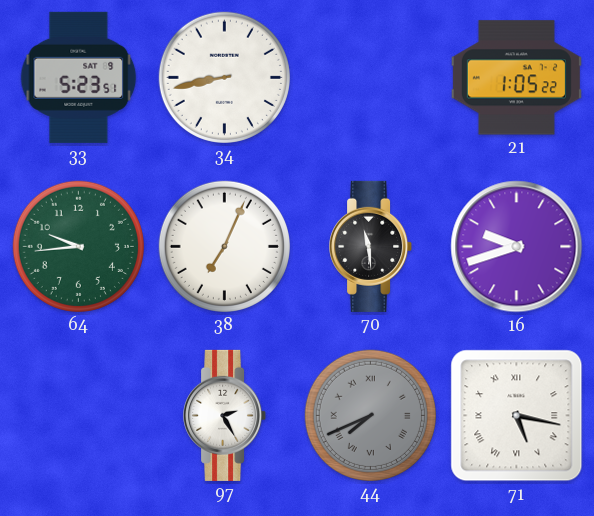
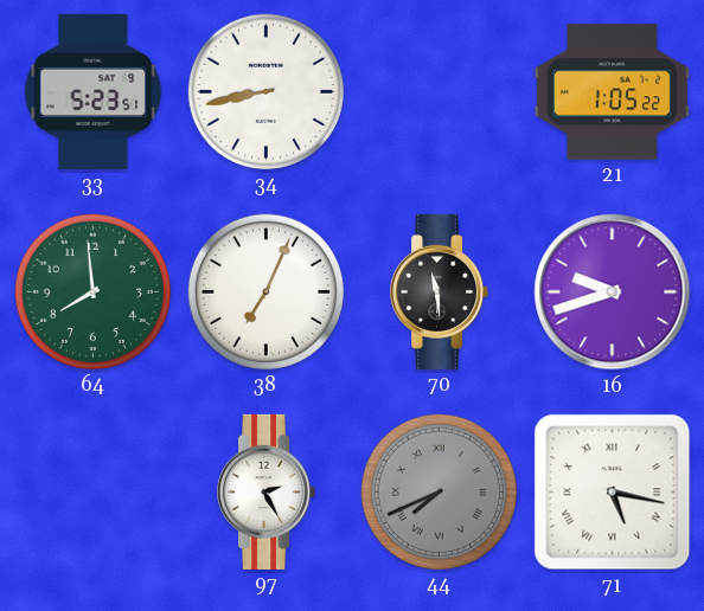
64: 9:44 -> 7:59
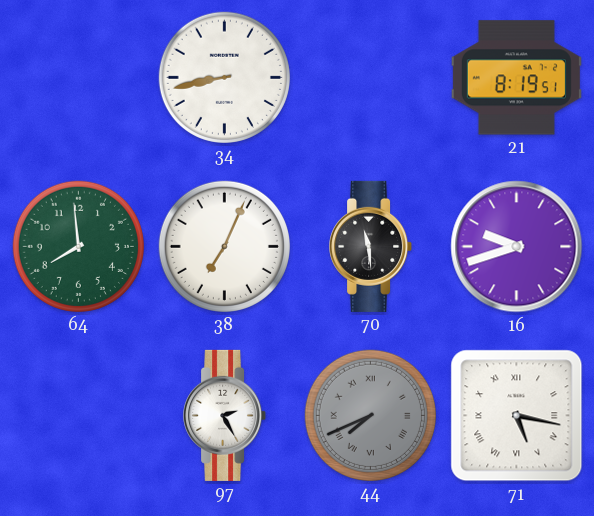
33: 5:23 -> none
21: 1:05 -> 8:19
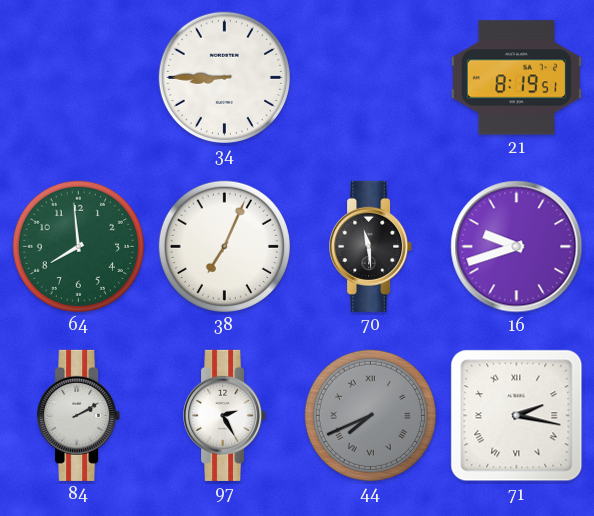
34: 8:43 -> 8:45
84: none -> 2:10
71: 5:17 -> 2:17
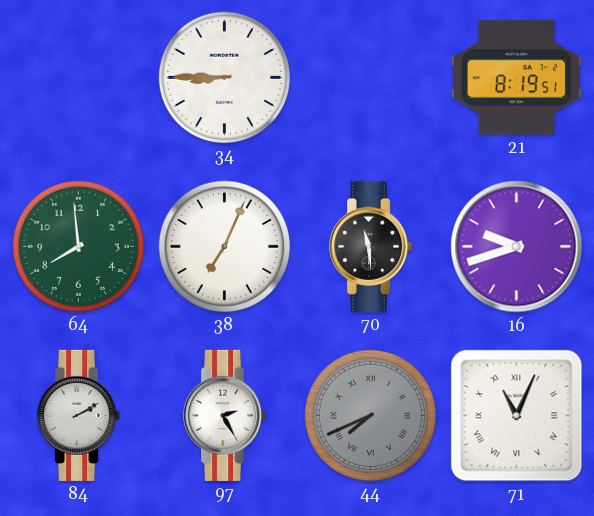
71: 2:17 -> 11:04
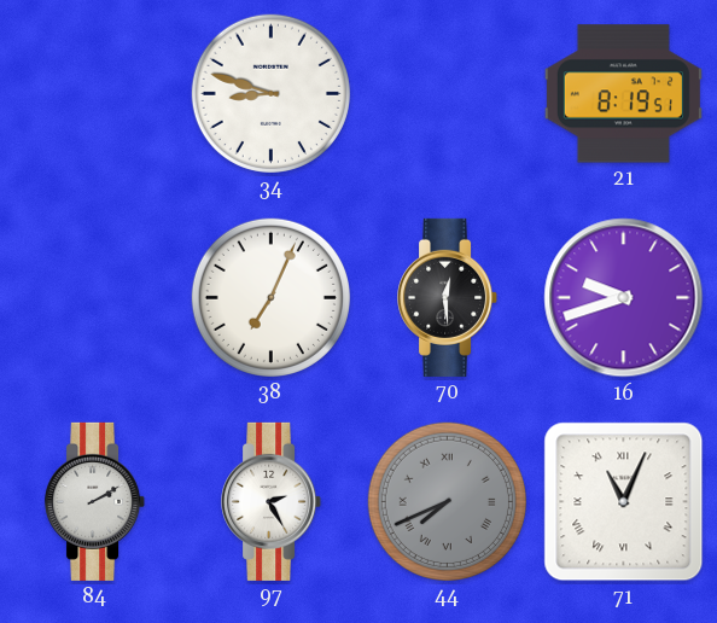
34: 8:45 -> 8:48
64: 7:59 -> none
70: 11:29 -> 12:29
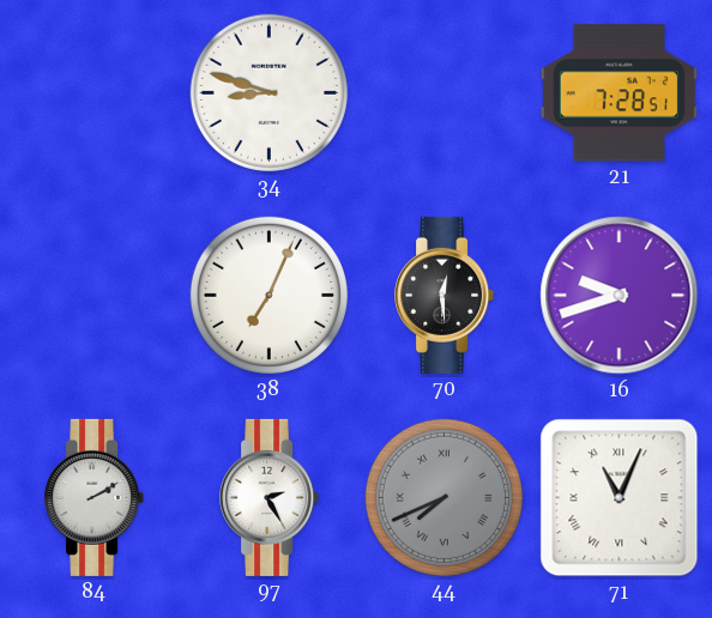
21: 8:19 -> 7:28
